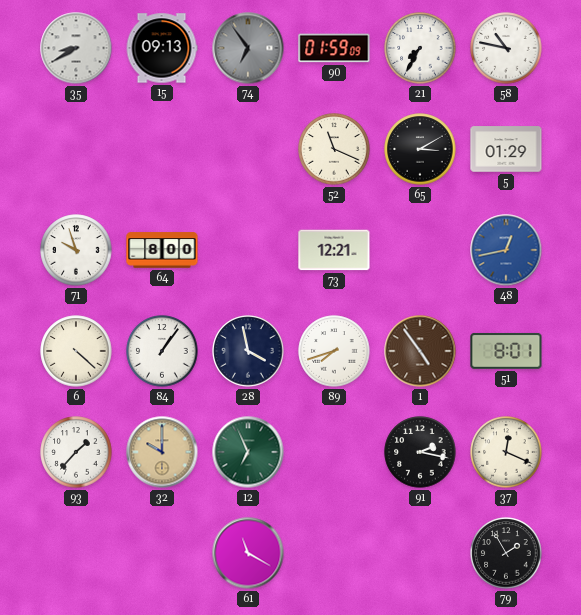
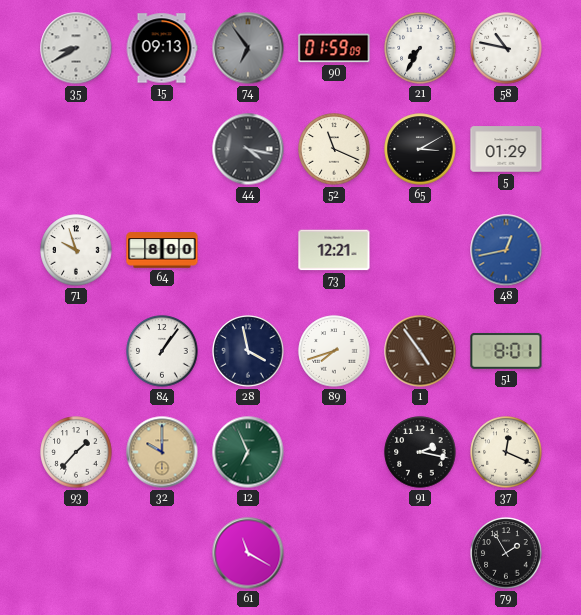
44: none -> 4:17
6: 4:22 -> none
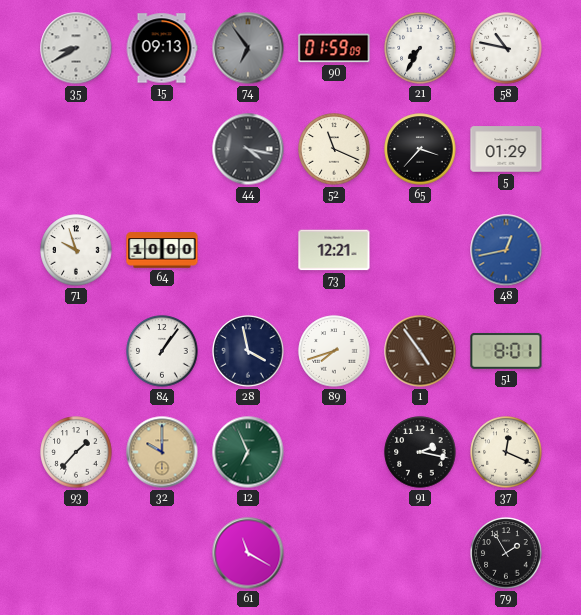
65: 3:10 -> 3:37
64: 8:00 -> 10:00
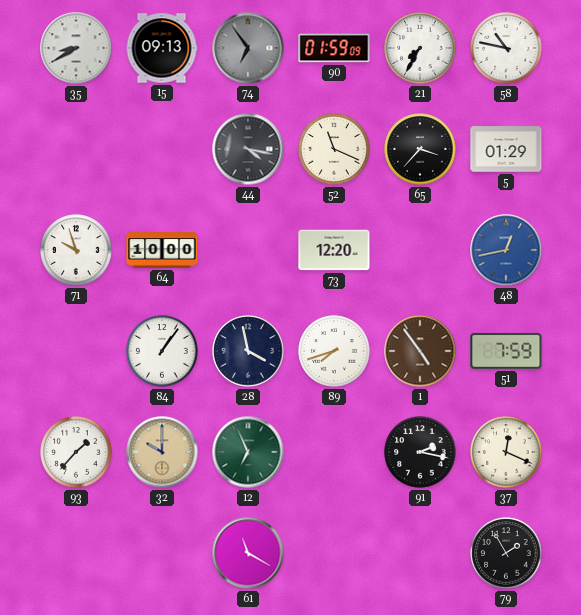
73: 12:21 -> 12:20
51: 8:01 -> 7:59
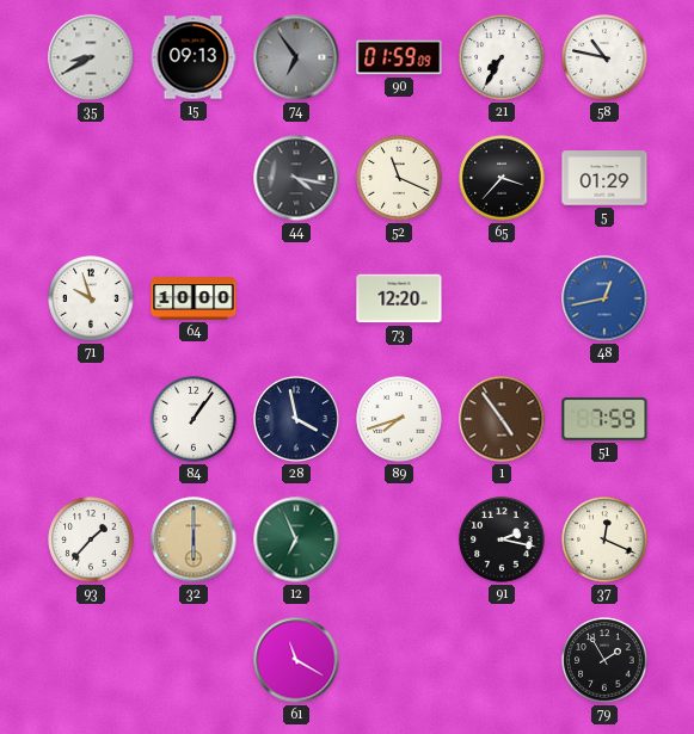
32: 10:00 -> 6:00
